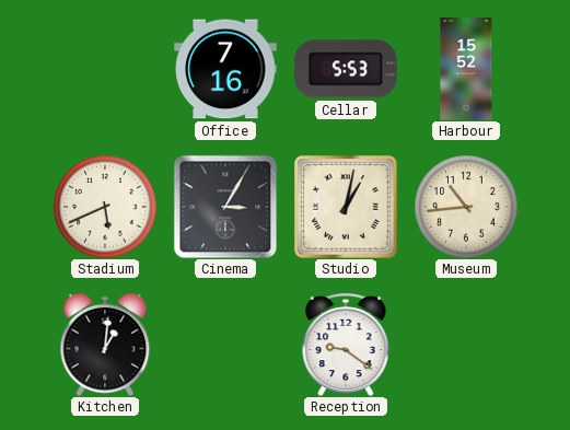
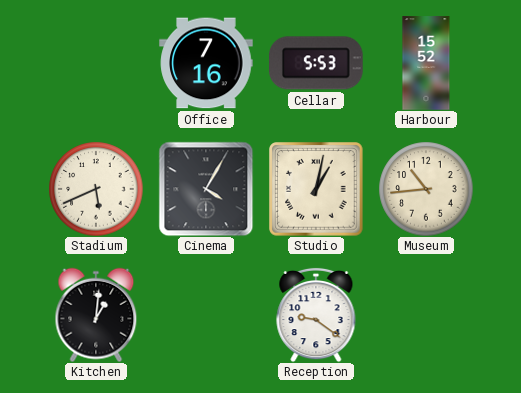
Cinema: 3:05 -> 4:05
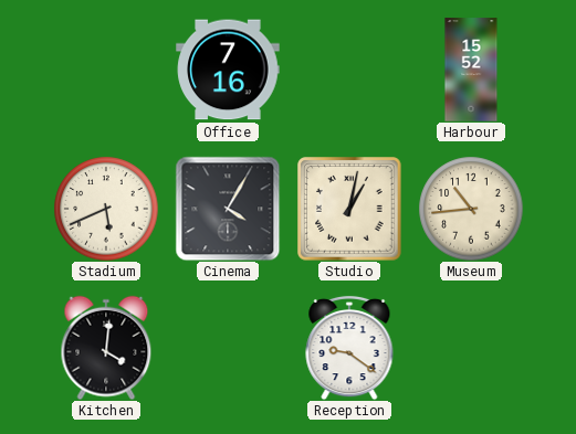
Cellar: 5:53 -> none
Kitchen: 1:01 -> 4:01
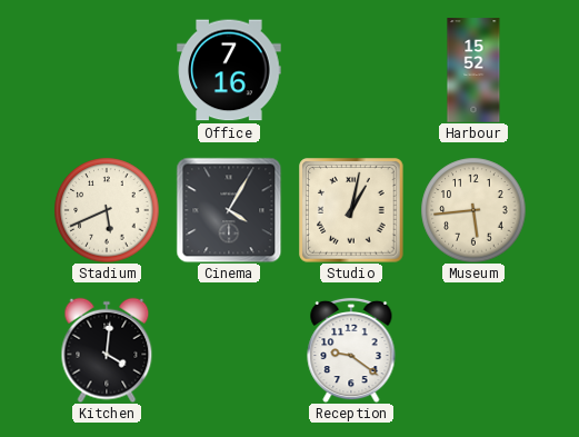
Museum: 10:44 -> 5:44
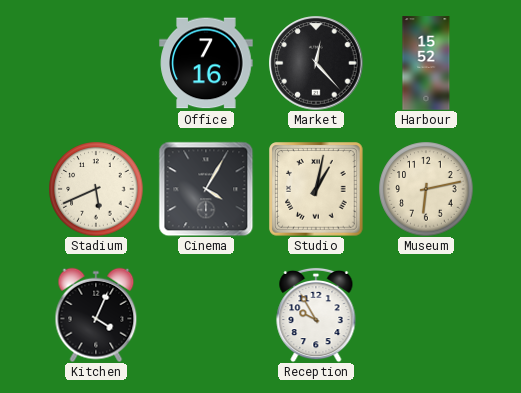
Market: none -> 12:23
Museum: 5:44 -> 6:13
Kitchen: 4:01 -> 4:04
Reception: 9:21 -> 9:55
